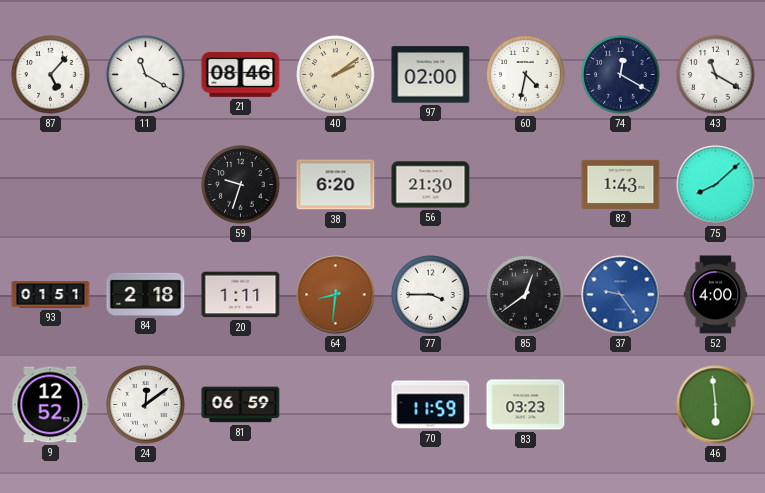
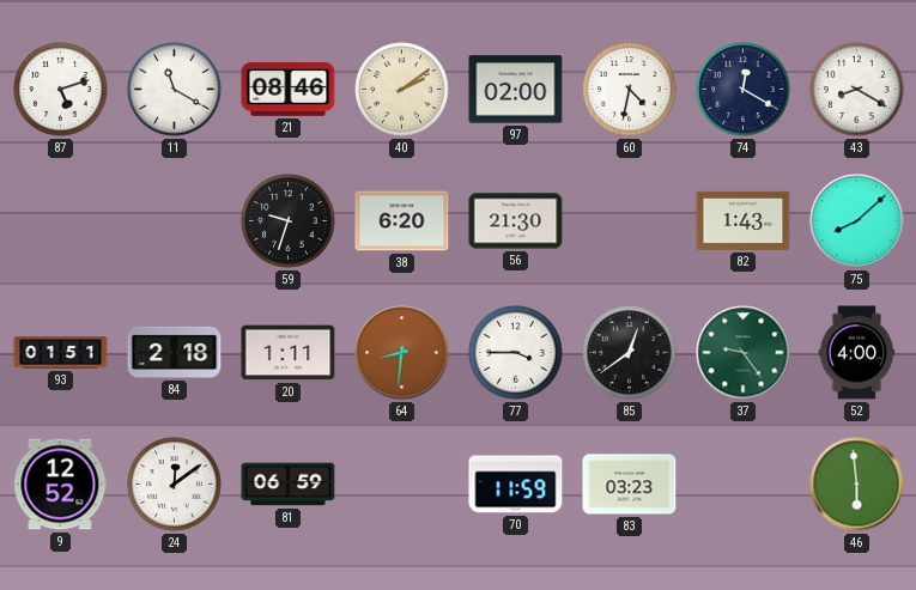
87: 5:07 -> 5:12
43: 11:20 -> 8:20
37 dial: blue -> green
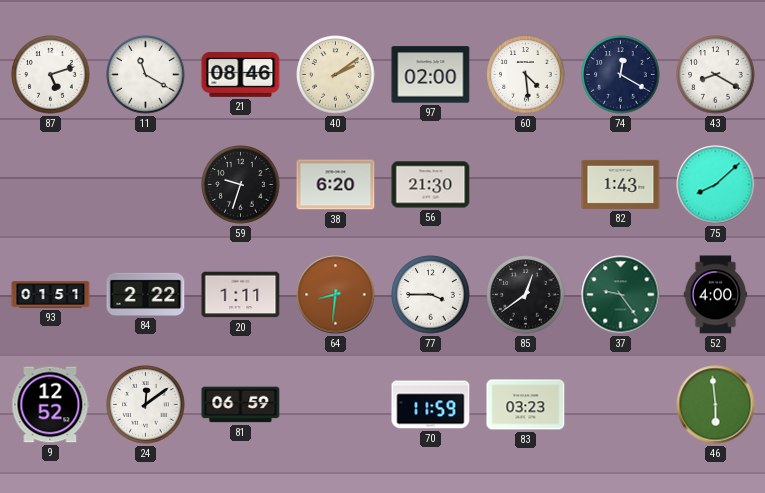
60: 4:32 -> 4:29
84: 2:18 -> 2:22
